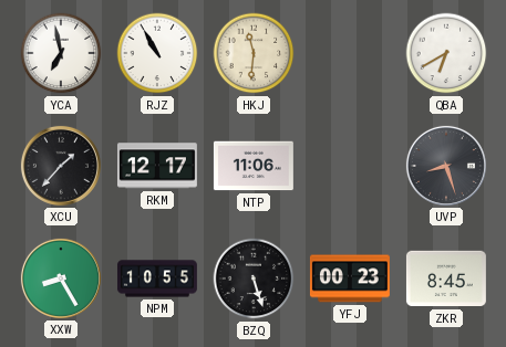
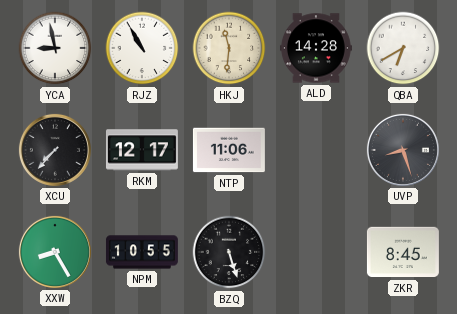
YCA: 6:58 -> 8:58
ALD: none -> 14:28
XCU: 1:37 -> 7:37
YFJ: 00:23 -> none
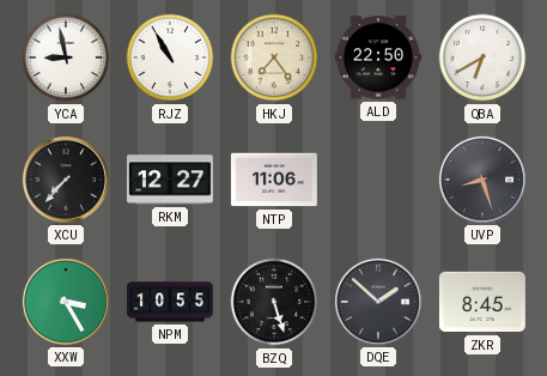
HKJ: 11:31 -> 7:24
ALD: 14:28 -> 22:50
RKM: 12:17 -> 12:27
XXW: 8:25 -> 3:25
DQE: none -> 1:52
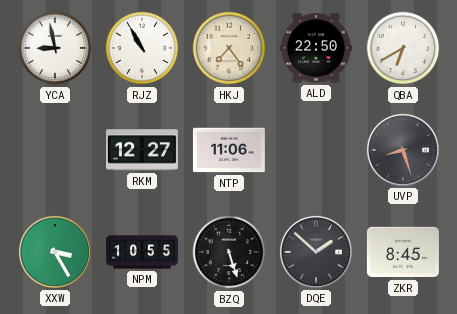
XCU: 7:37 -> none
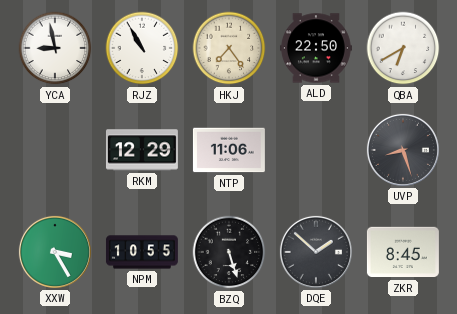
RKM: 12:27 -> 12:29
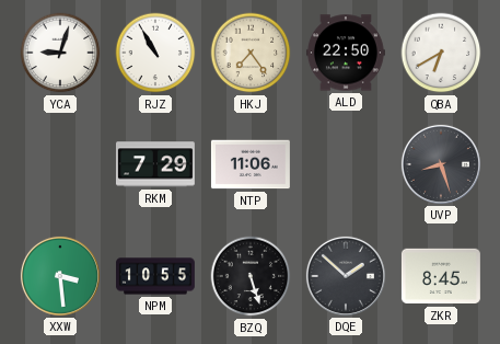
YCA: 8:58 -> 9:03
RKM: 12:29 -> 7:29
XXW: 3:25 -> 3:29
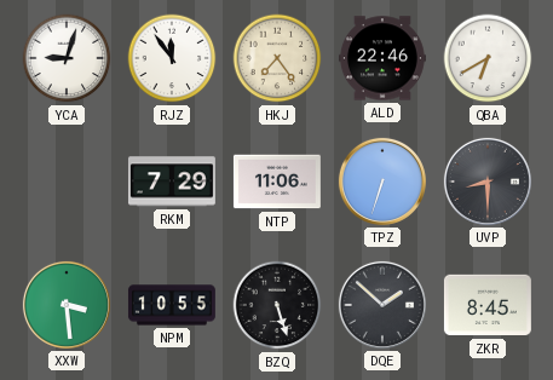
RJZ: 10:55 -> 11:54
ALD: 22:50 -> 22:46
TPZ: none -> 6:33
UVP: 8:27 -> 8:30
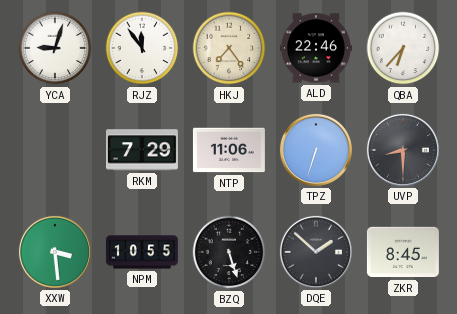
QBA: 6:40 -> 6:37
